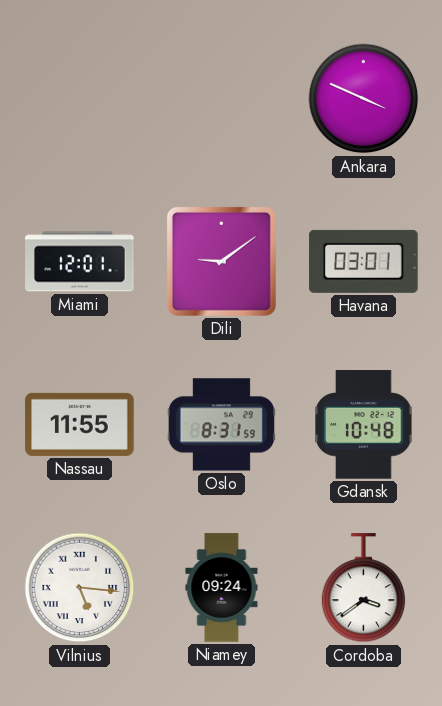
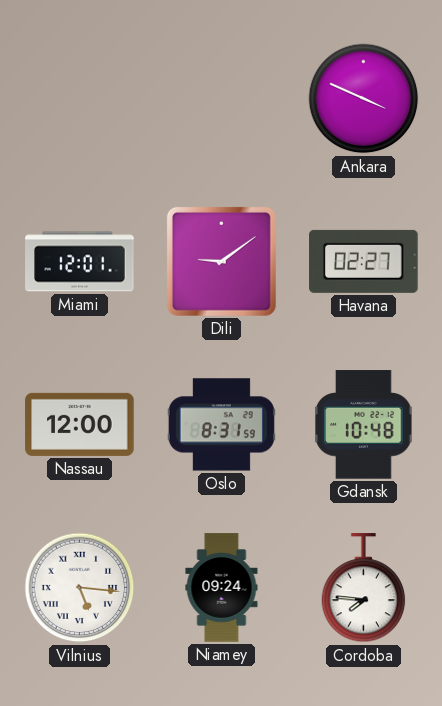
Havana: 03:01 -> 02:27
Nassau: 11:55 -> 12:00
Cordoba: 3:39 -> 7:46
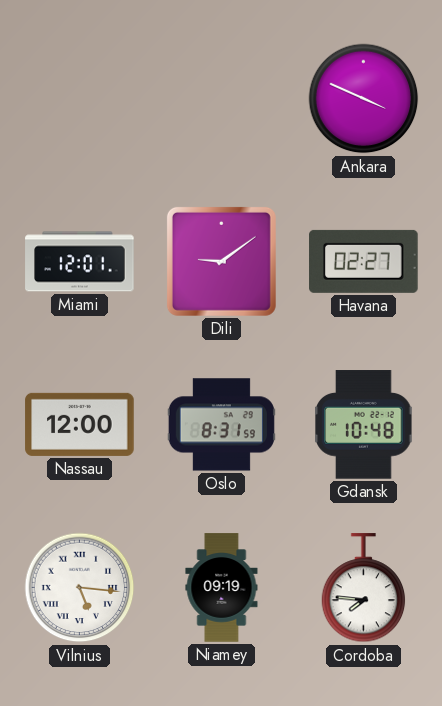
Niamey: 09:24 -> 09:19
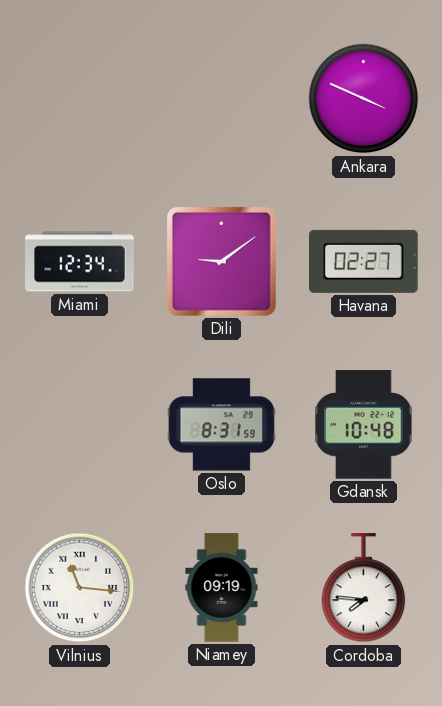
Miami: 12:01 -> 12:34
Nassau: 12:00 -> none
Vilnius: 5:16 -> 11:16
